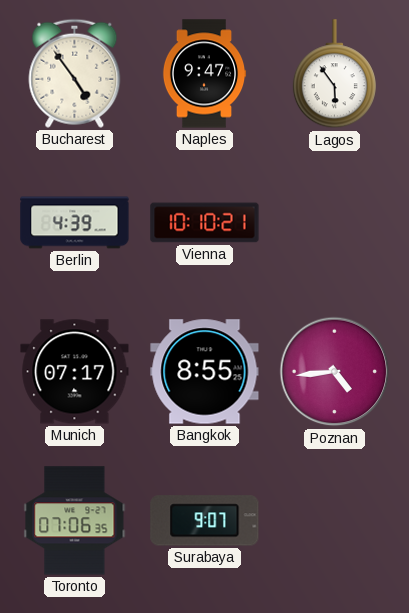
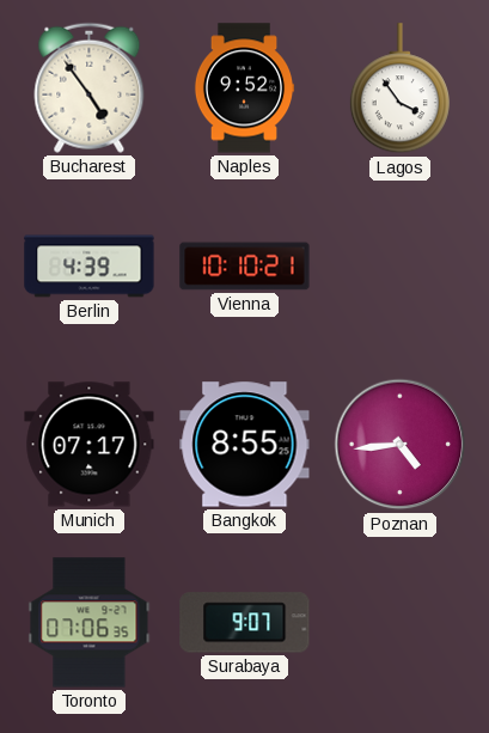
Naples: 9:47 -> 9:52
Lagos: 5:54 -> 3:54
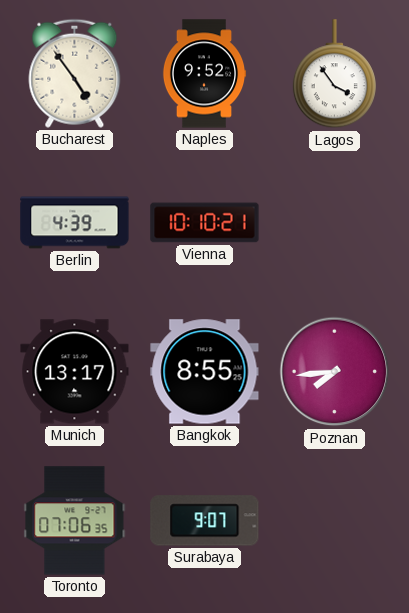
Munich: 07:17 -> 13:17
Poznan: 4:44 -> 7:44
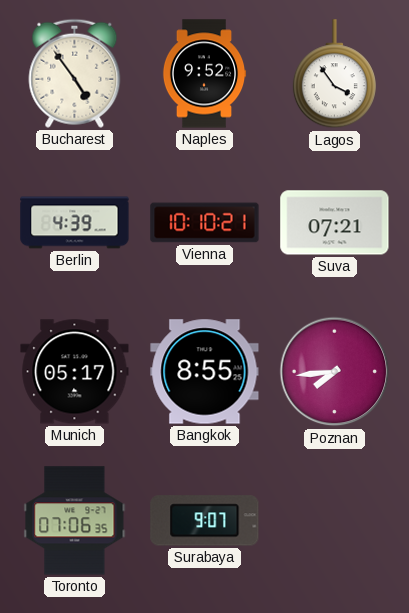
Suva: none -> 07:21
Munich: 13:17 -> 05:17
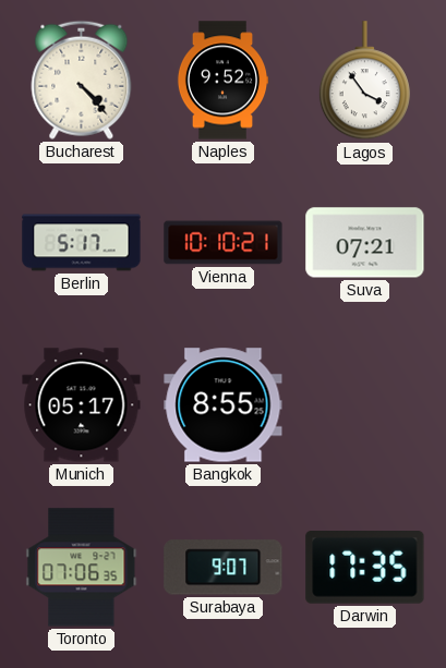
Bucharest: 4:54 -> 4:23
Berlin: 4:39 -> 5:17
Poznan: 7:44 -> none
Darwin: none -> 17:35
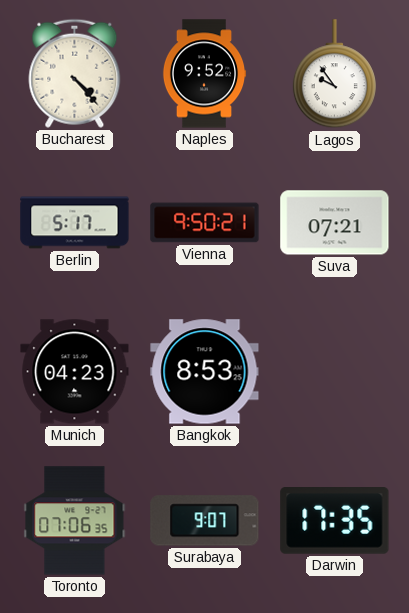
Lagos: 3:54 -> 9:54
Vienna: 10:10 -> 9:50
Munich: 05:17 -> 04:23
Bangkok: 8:55 -> 8:53
